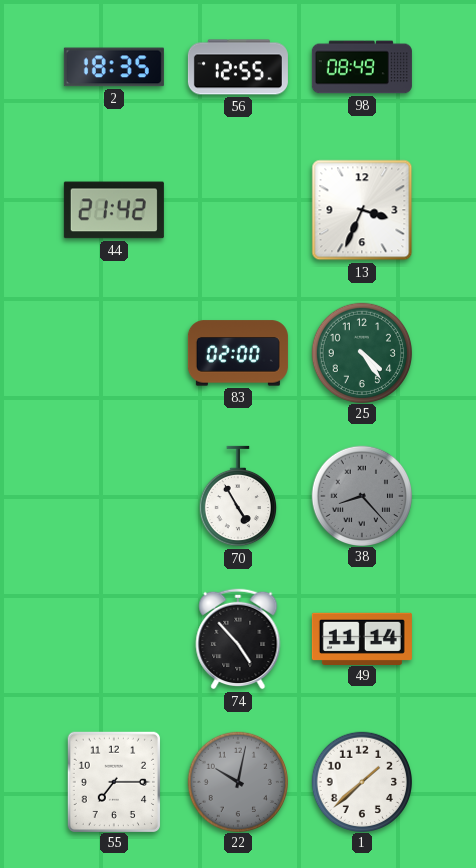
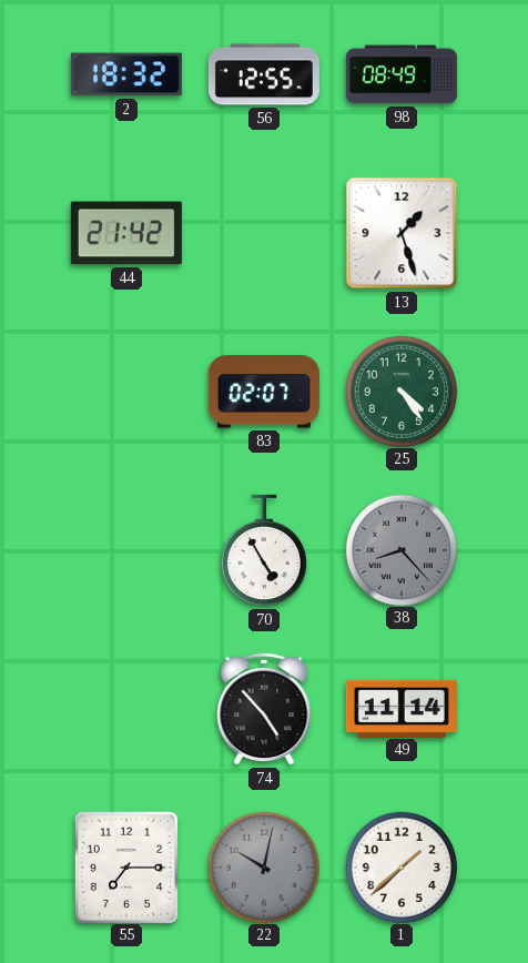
2: 18:35 -> 18:32
13: 3:34 -> 1:27
83: 02:00 -> 02:07
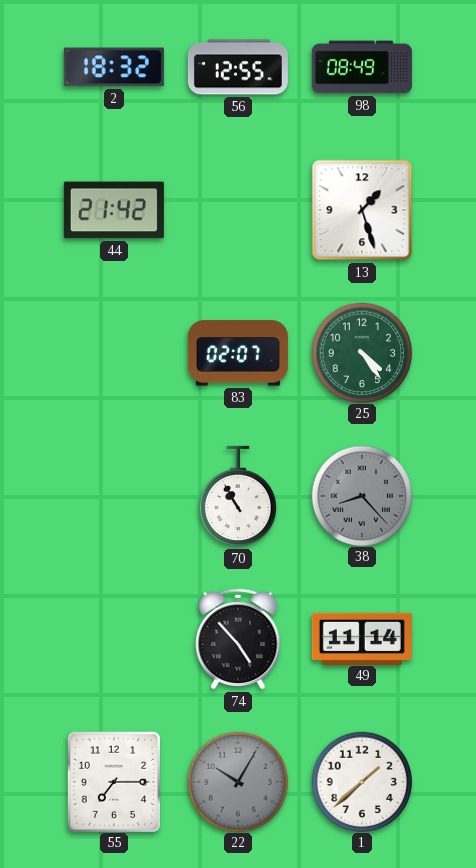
70: 4:55 -> 10:55
22: 10:02 -> 10:05
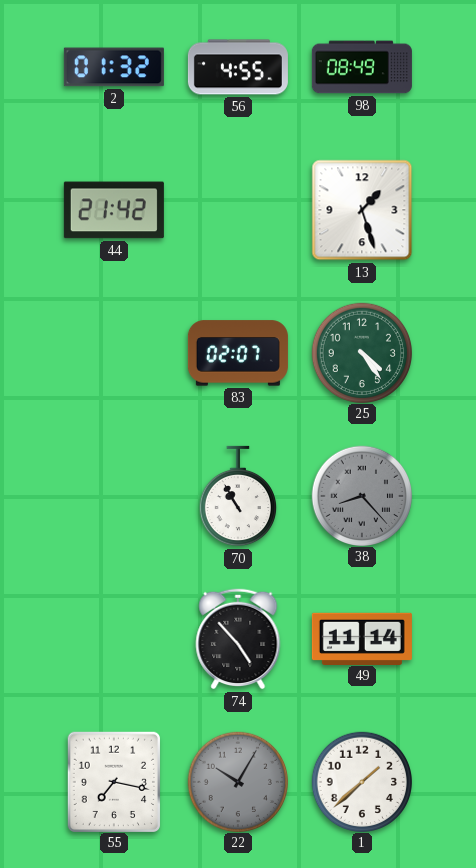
2: 18:32 -> 01:32
56: 12:55 -> 4:55
55: 7:15 -> 7:17
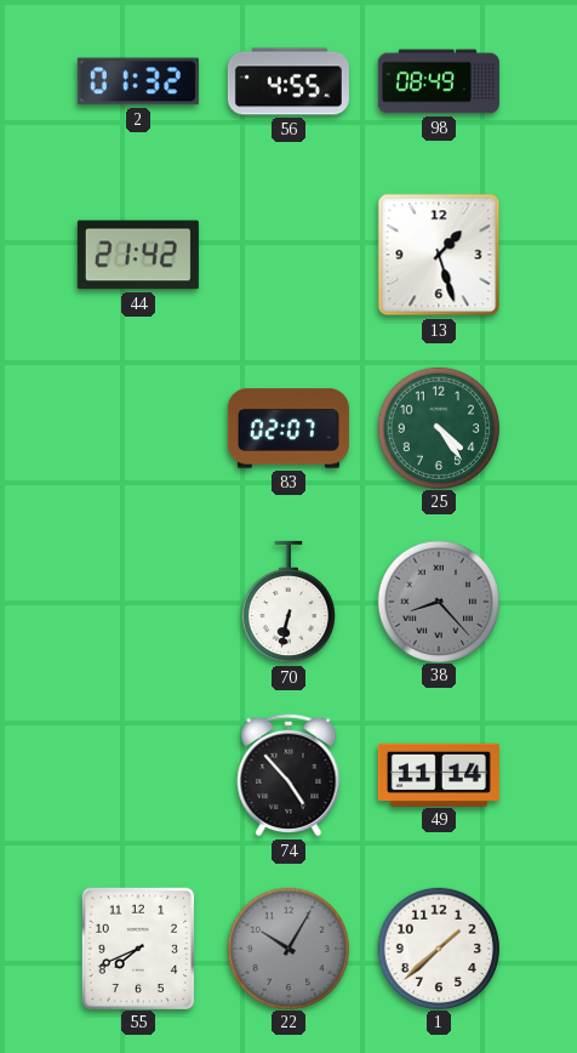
70: 10:55 -> 6:32
55: 7:17 -> 7:41
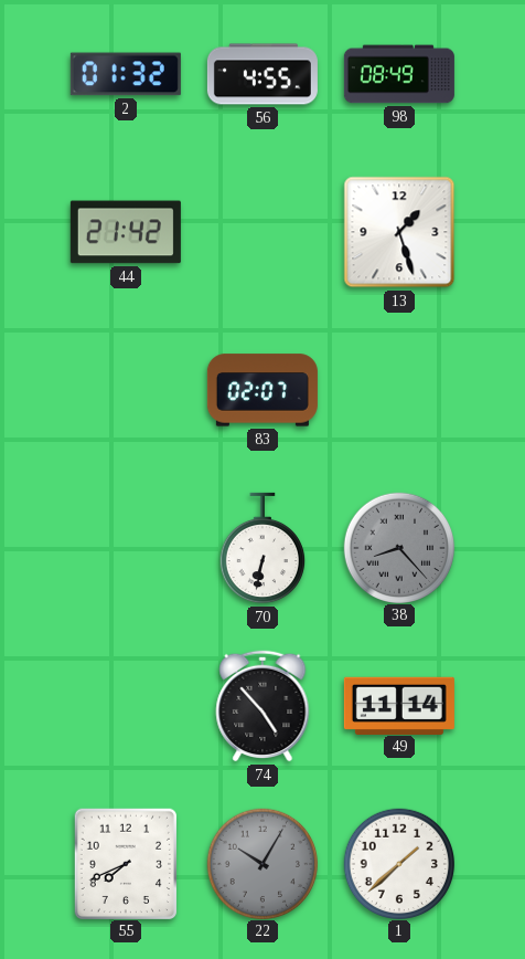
25: 4:24 -> none
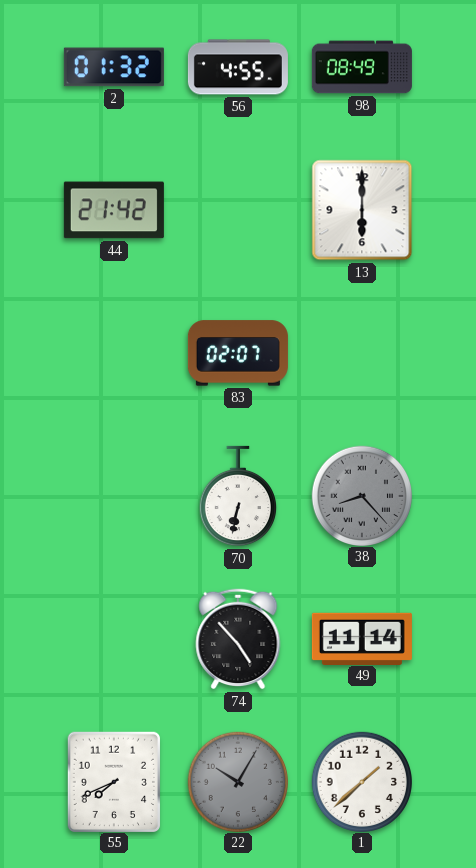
13: 1:27 -> 6:00
